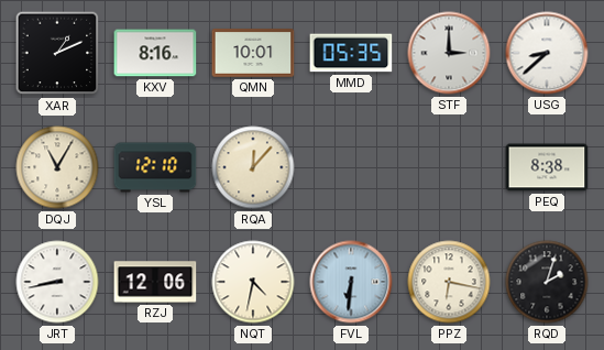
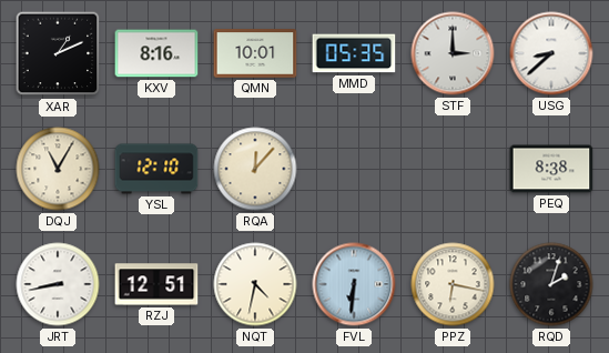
RZJ: 12:06 -> 12:51
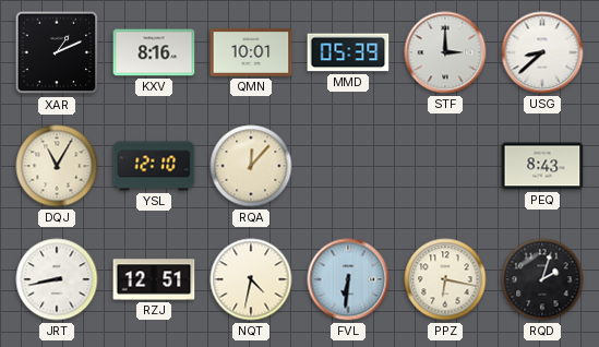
MMD: 05:35 -> 05:39
PEQ: 8:38 -> 8:43
